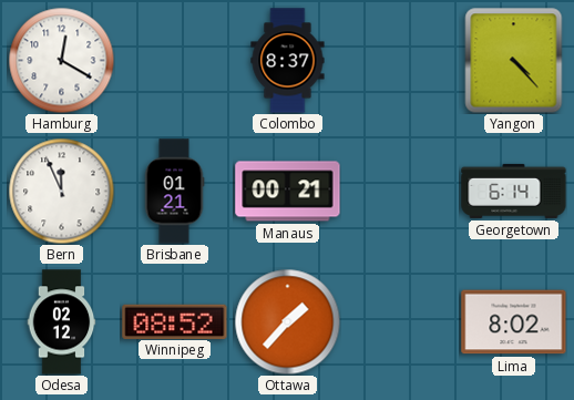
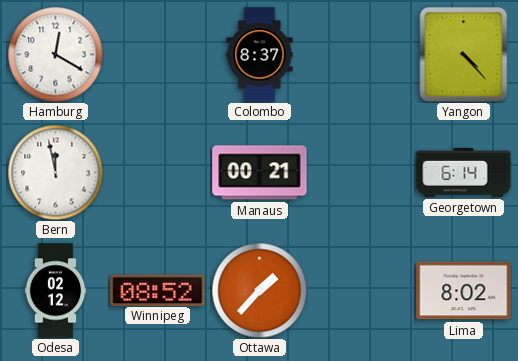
Bern: 11:56 -> 11:58
Brisbane: 01:21 -> none
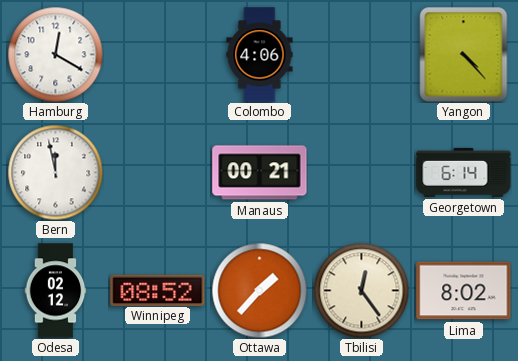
Colombo: 8:37 -> 4:06
Tbilisi: none -> 12:24
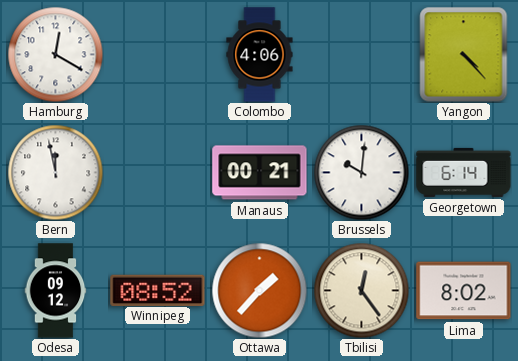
Brussels: none -> 10:01
Odesa: 02:12 -> 09:12
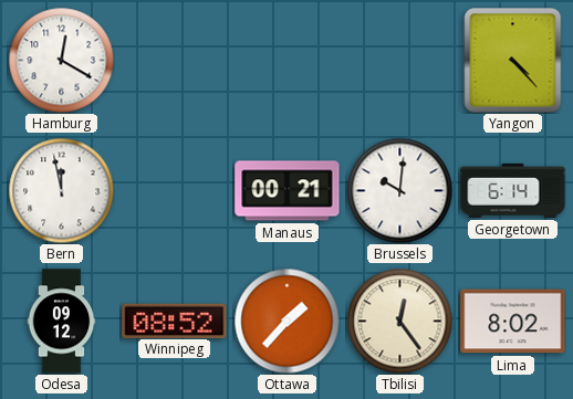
Colombo: 4:06 -> none
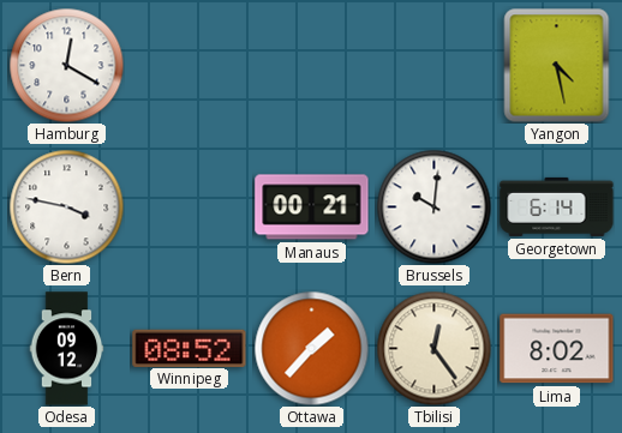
Yangon: 4:23 -> 4:28
Bern: 11:58 -> 3:47
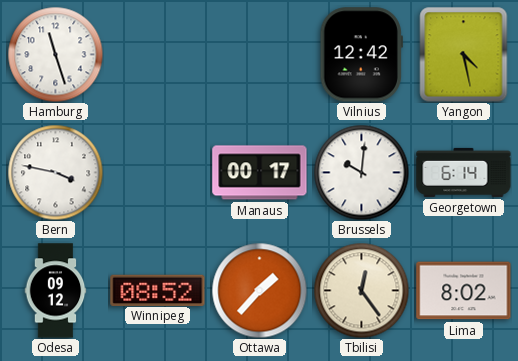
Hamburg: 12:20 -> 11:27
Vilnius: none -> 12:42
Manaus: 00:21 -> 00:17
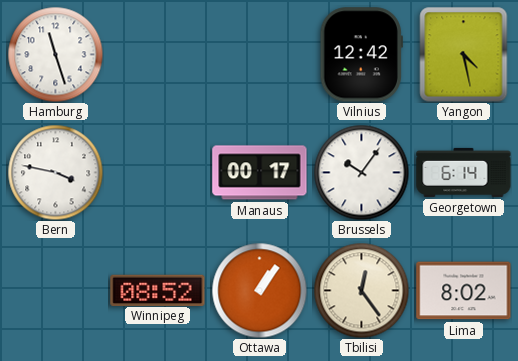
Brussels: 10:01 -> 10:06
Odesa: 09:12 -> none
Ottawa: 1:37 -> 1:06
